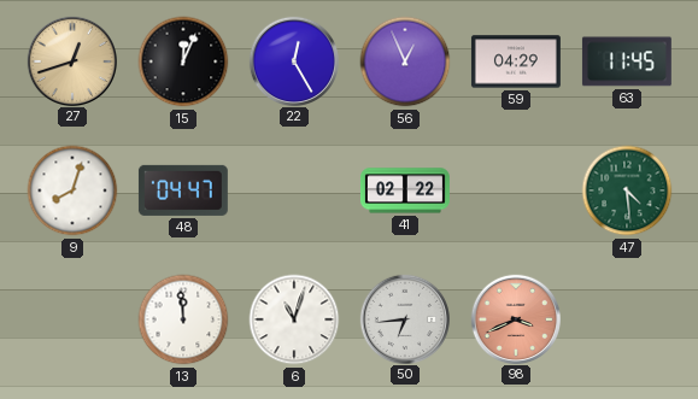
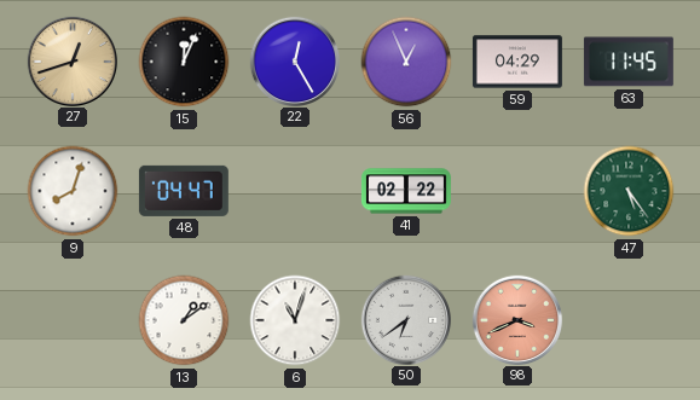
47: 4:29 -> 5:24
13: 11:59 -> 1:09
50: 6:44 -> 6:39
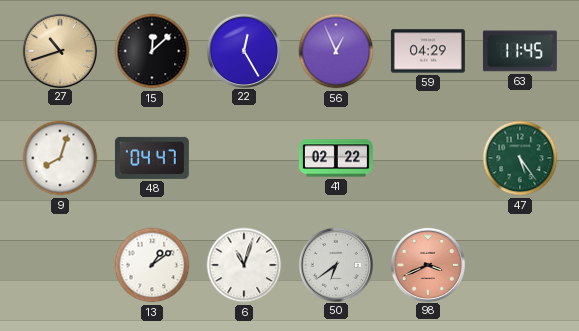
27: 12:42 -> 10:42
15: 12:04 -> 12:08
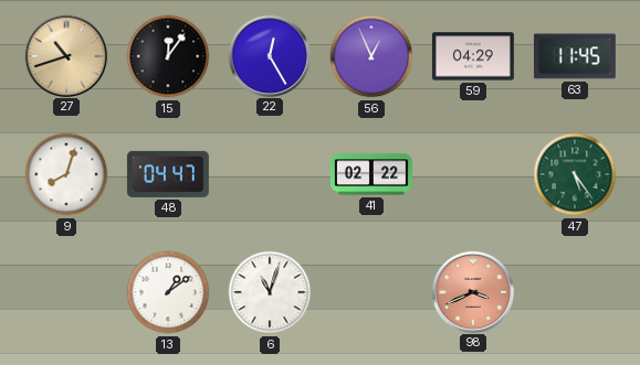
15: 12:08 -> 12:06
50: 6:39 -> none
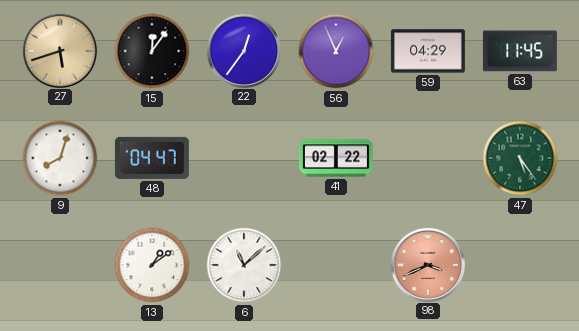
27: 10:42 -> 5:42
22: 12:25 -> 12:36
6: 11:03 -> 11:08
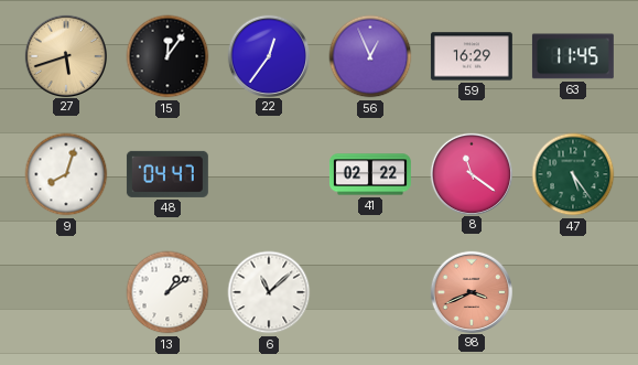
59: 04:29 -> 16:29
8: none -> 11:21
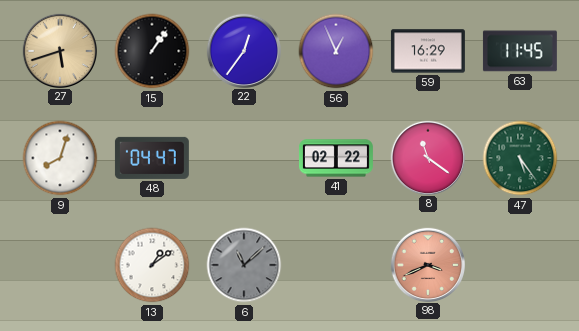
15: 12:06 -> 1:06
6 dial: white -> grey
